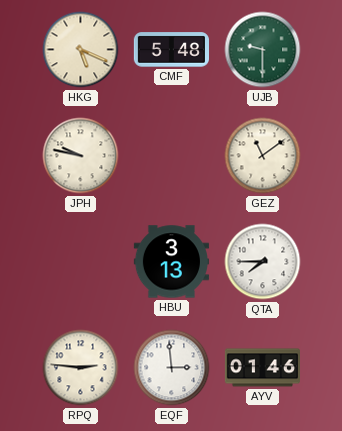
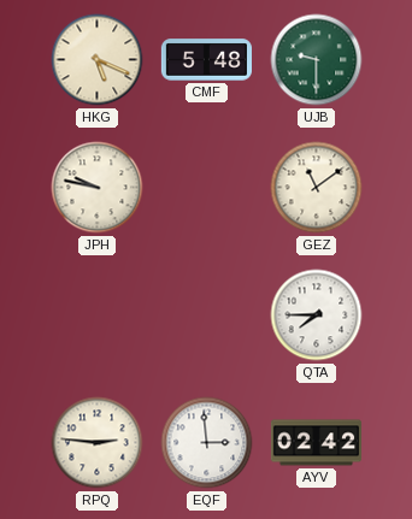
HBU: 3:13 -> none
AYV: 01:46 -> 02:42
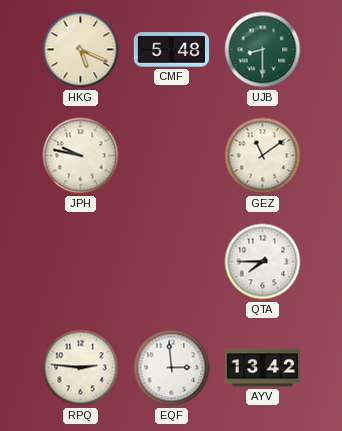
UJB: 9:30 -> 8:30
AYV: 02:42 -> 13:42
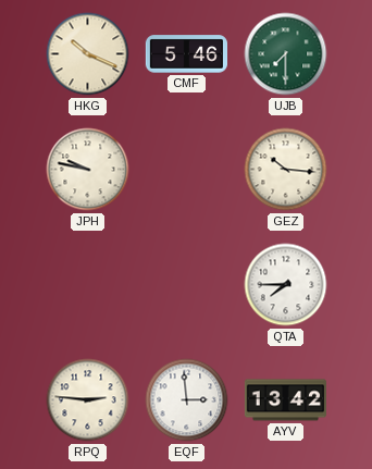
HKG: 5:19 -> 10:19
CMF: 5:48 -> 5:46
UJB: 8:30 -> 7:30
GEZ: 11:09 -> 10:16
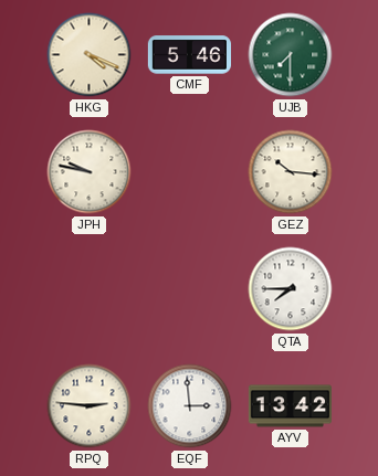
HKG: 10:19 -> 4:19
